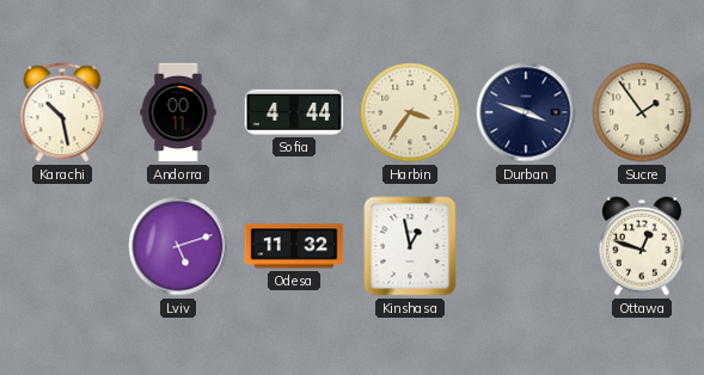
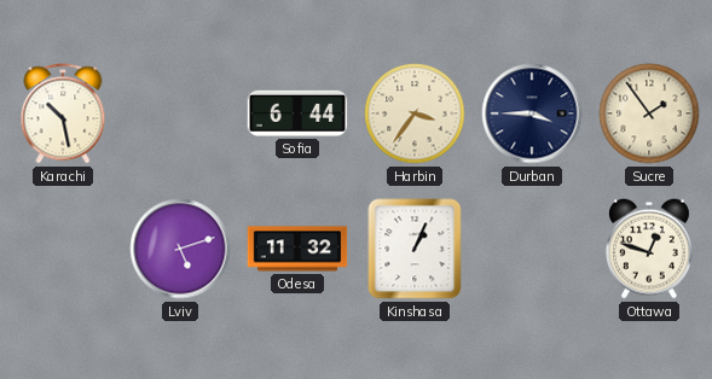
Andorra: 00:11 -> none
Sofia: 4:44 -> 6:44
Durban: 3:48 -> 3:45
Kinshasa: 12:58 -> 1:04
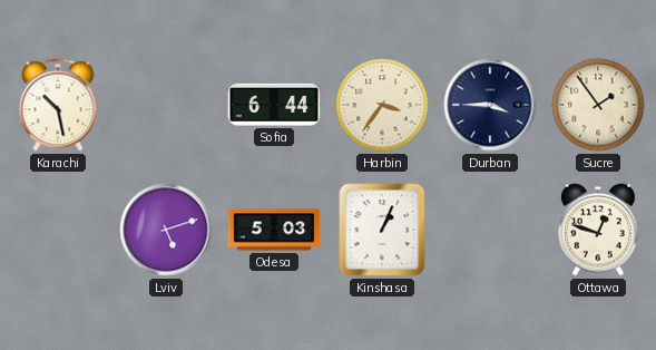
Odesa: 11:32 -> 5:03
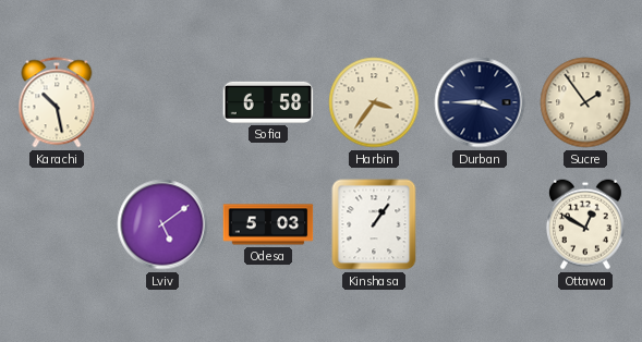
Sofia: 6:44 -> 6:58
Lviv: 5:12 -> 5:09
Kinshasa: 1:04 -> 1:06
Ottawa: 12:48 -> 12:50
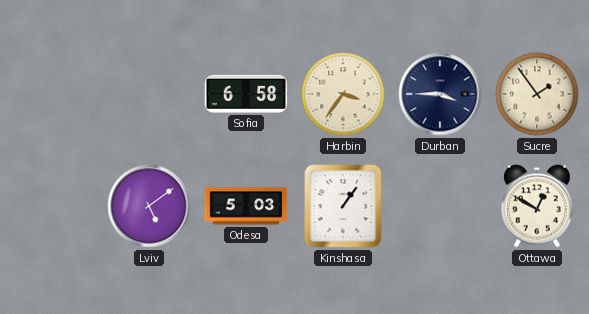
Karachi: 10:28 -> none
